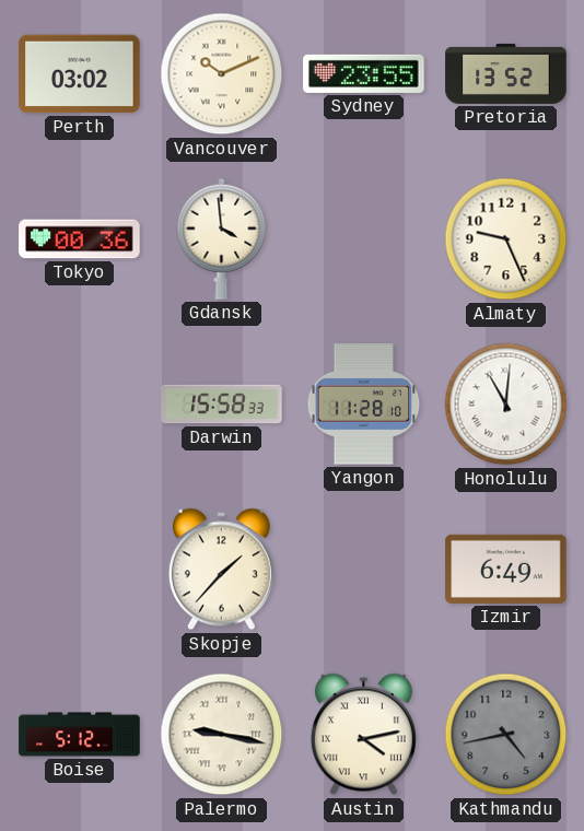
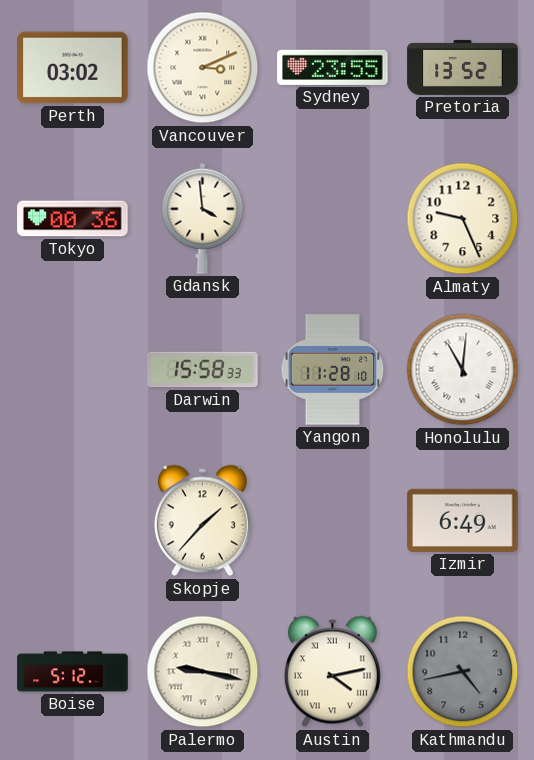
Vancouver: 10:11 -> 3:11
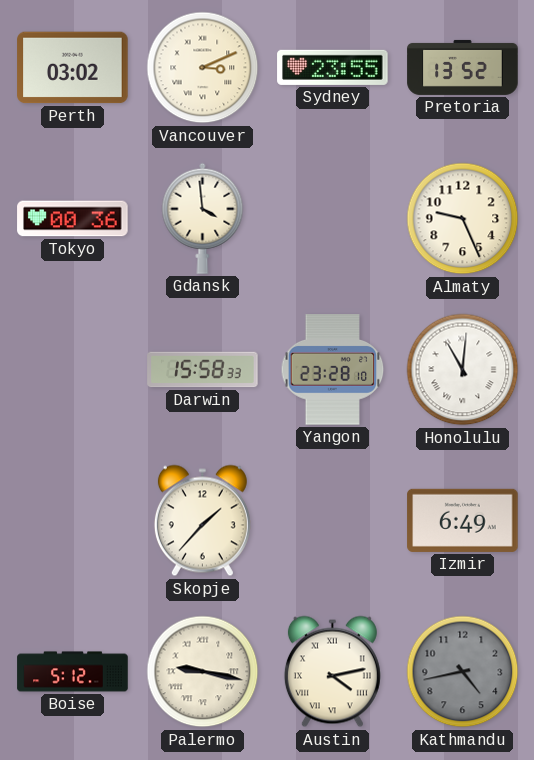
Yangon: 11:28 -> 23:28
